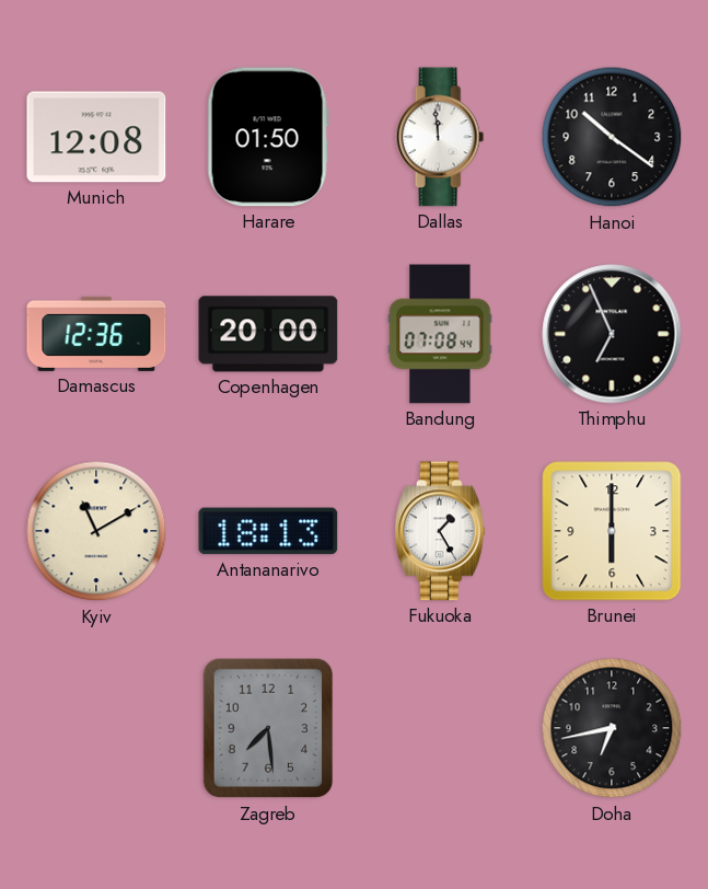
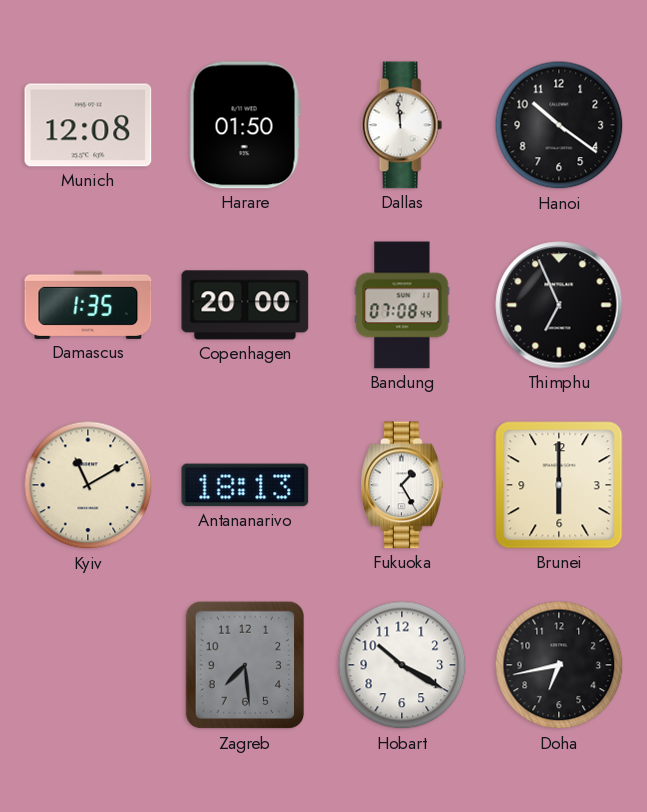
Damascus: 12:36 -> 1:35
Hobart: none -> 10:20
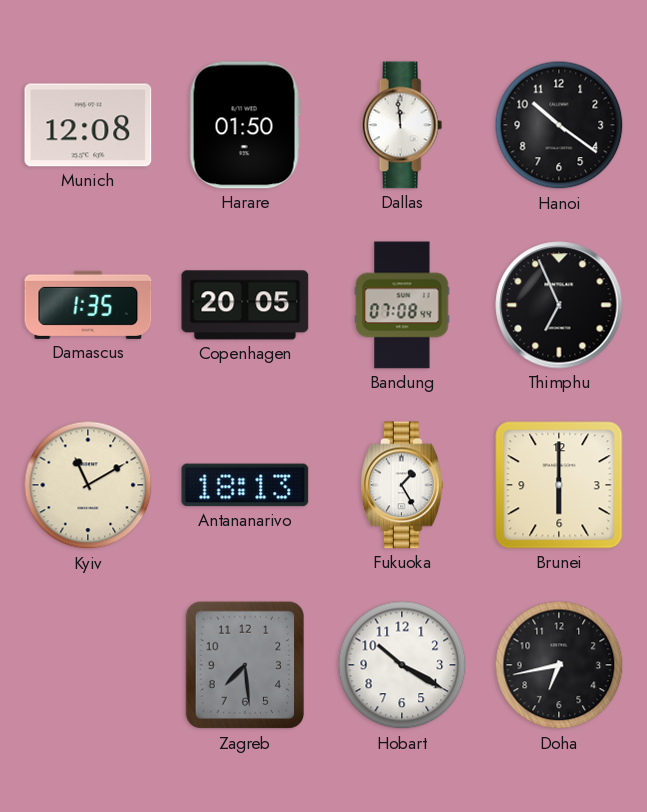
Copenhagen: 20:00 -> 20:05
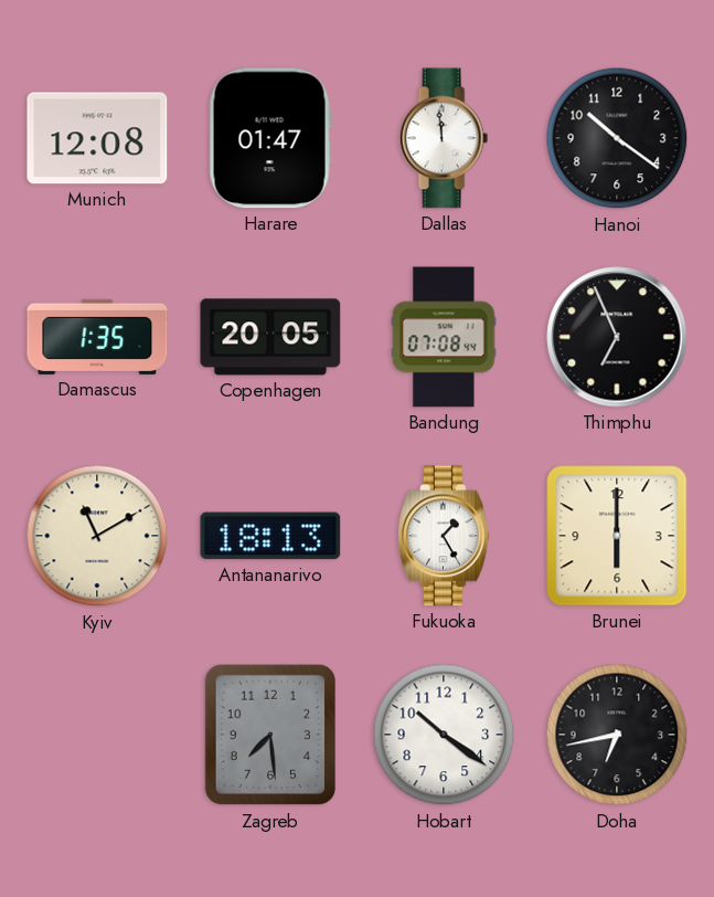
Harare: 01:50 -> 01:47
Hobart: 10:20 -> 10:21
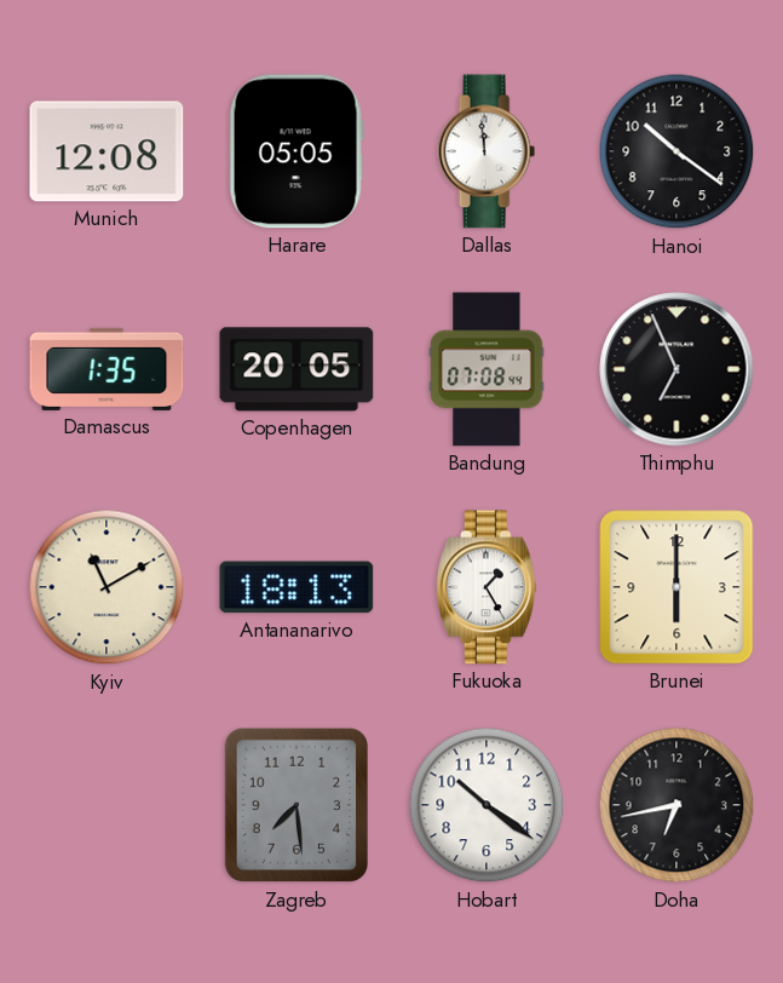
Harare: 01:47 -> 05:05
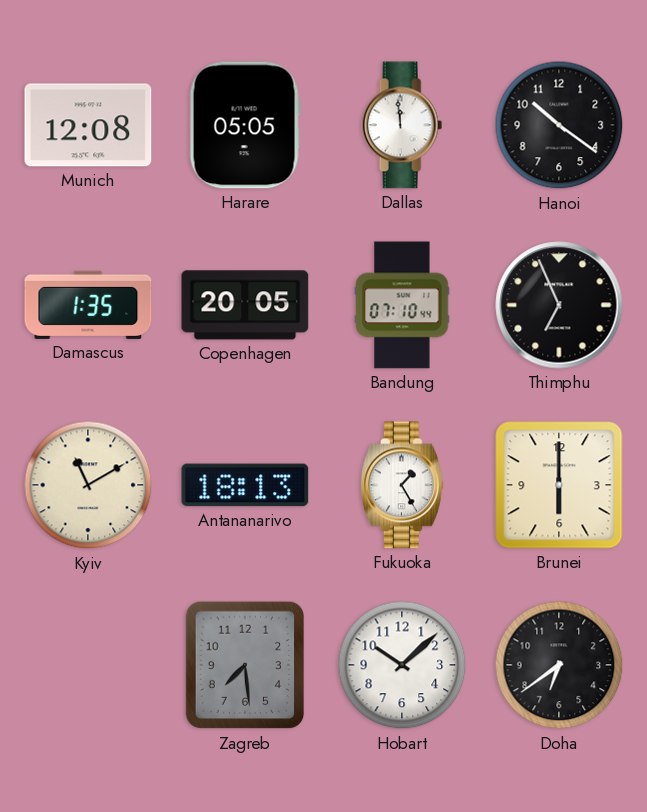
Bandung: 07:08 -> 07:10
Hobart: 10:21 -> 10:08
Doha: 6:43 -> 6:39
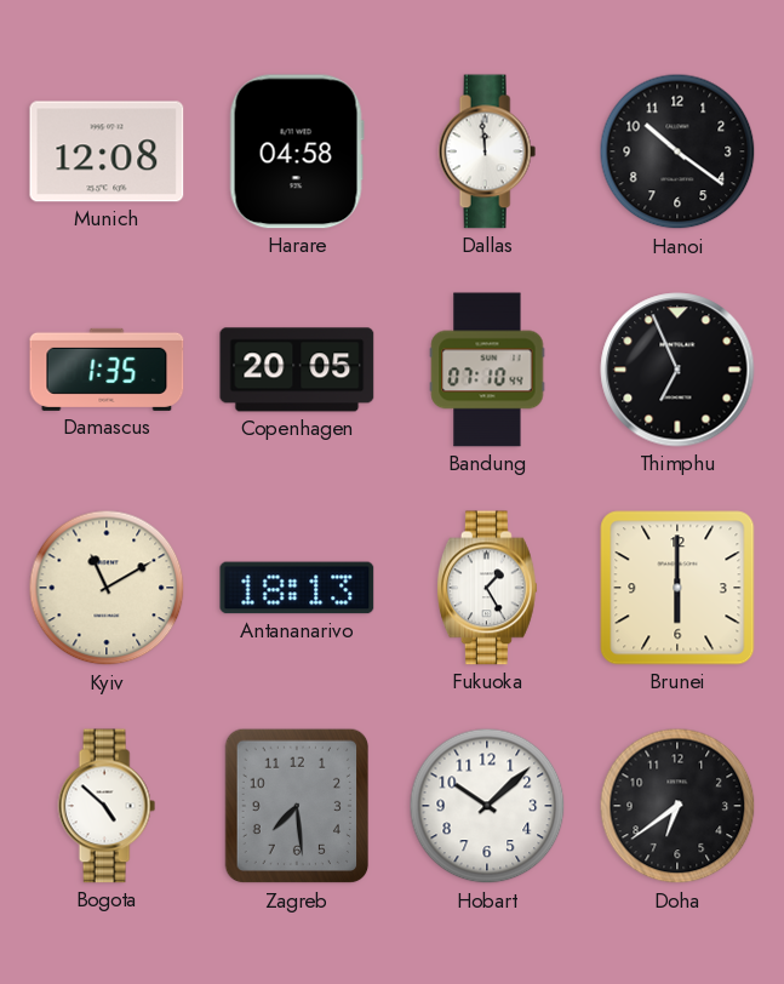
Harare: 05:05 -> 04:58
Bogota: none -> 4:52
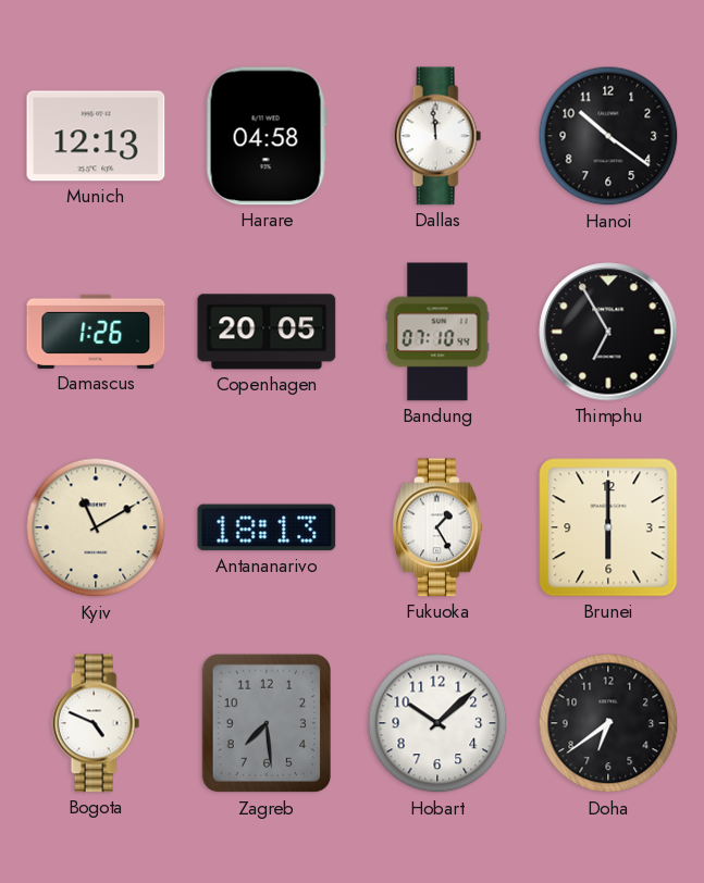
Munich: 12:08 -> 12:13
Damascus: 1:35 -> 1:26
Thimphu: 6:56 -> 6:55
Bogota: 4:52 -> 4:49
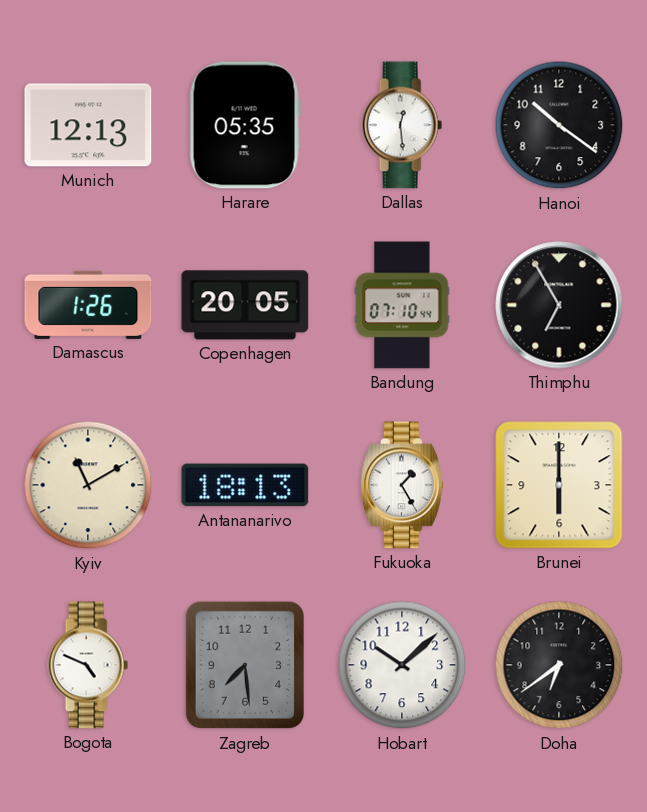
Harare: 04:58 -> 05:35
Dallas: 11:59 -> 12:29
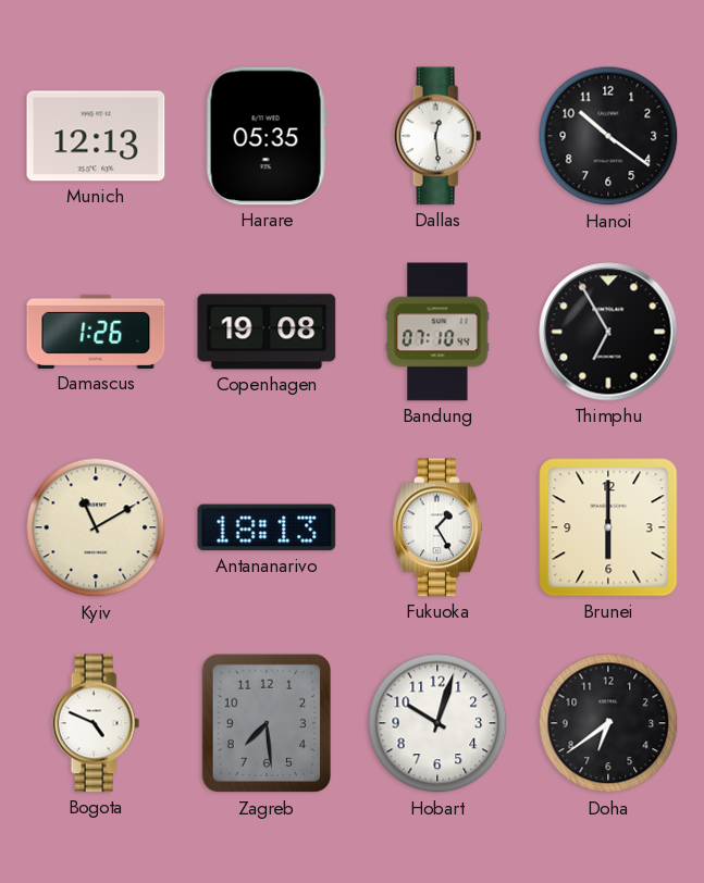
Copenhagen: 20:05 -> 19:08
Hobart: 10:08 -> 10:03
